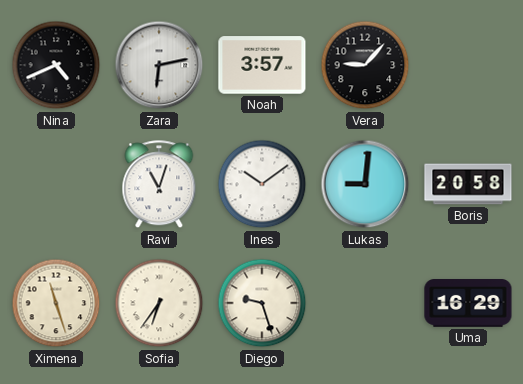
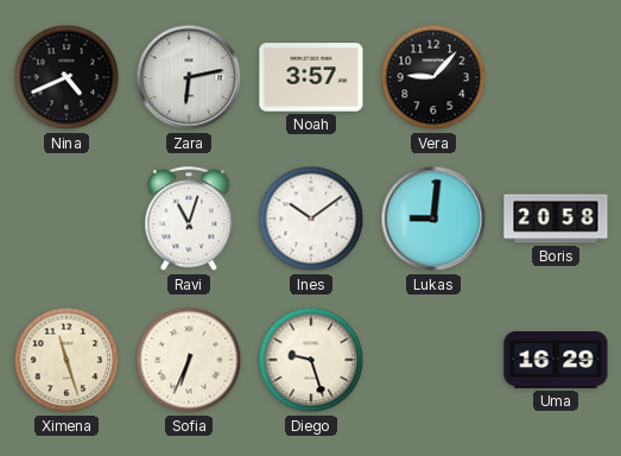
Sofia: 6:36 -> 6:34
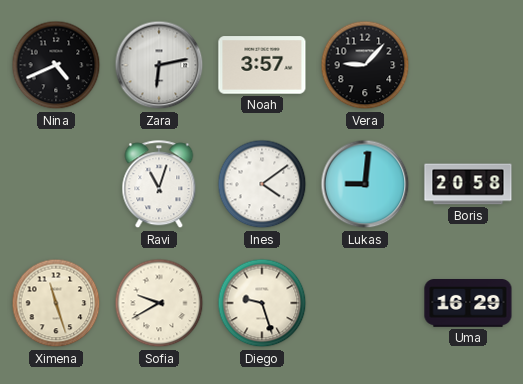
Ines: 10:09 -> 4:09
Sofia: 6:34 -> 9:40
